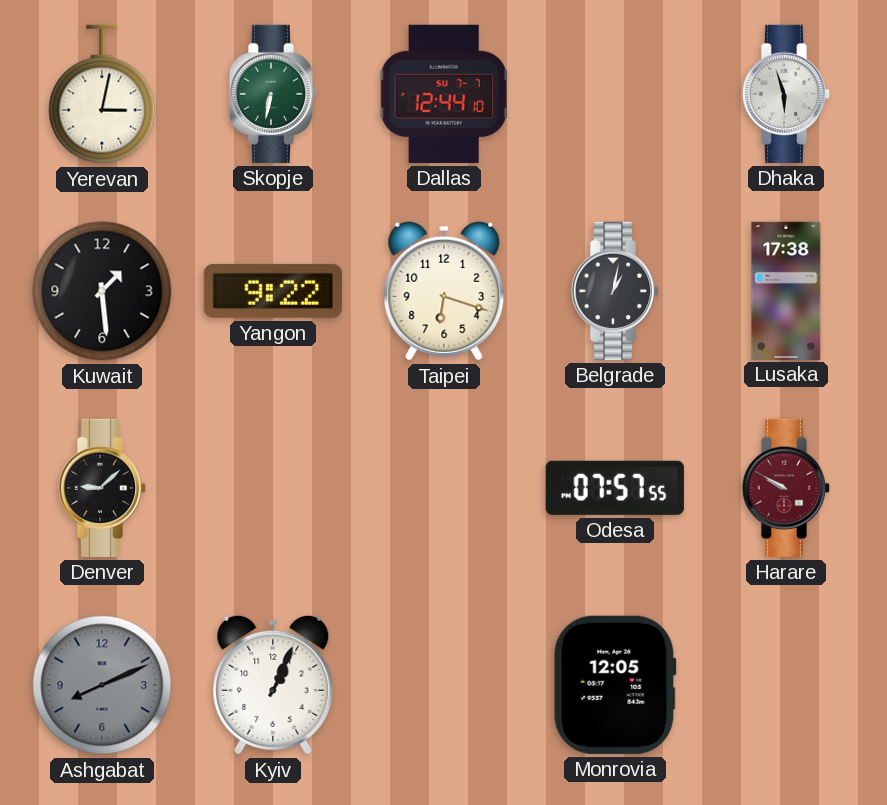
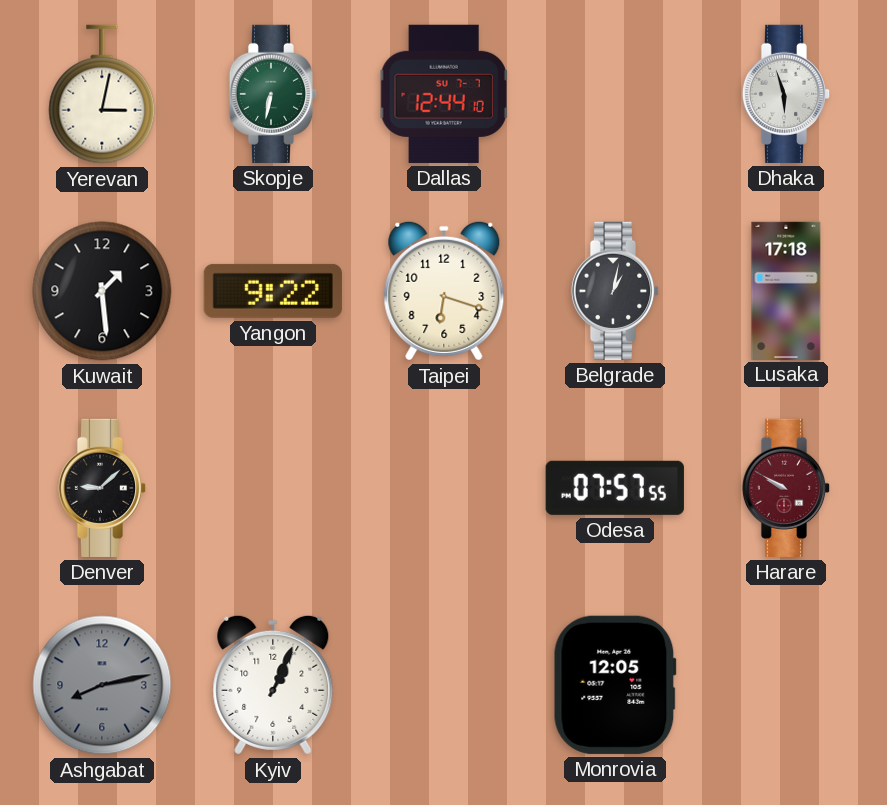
Lusaka: 17:38 -> 17:18
Ashgabat: 8:11 -> 8:13
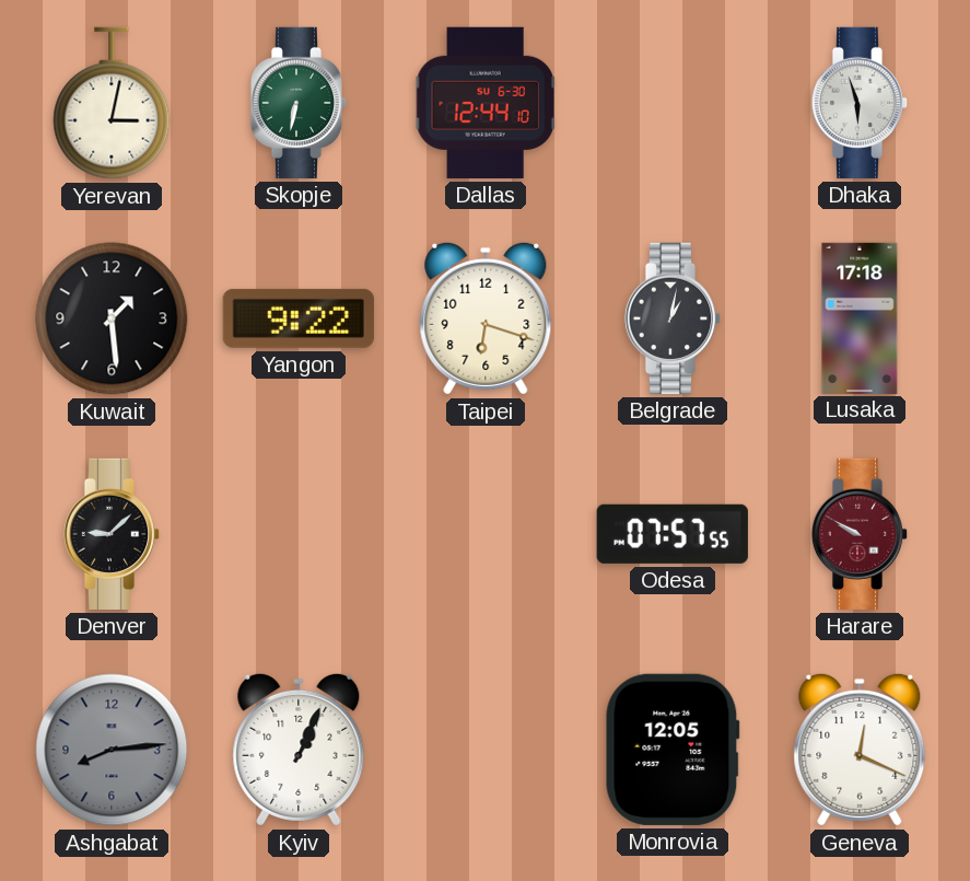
Dallas date: SU 7-7 -> SU 6-30
Ashgabat: 8:13 -> 8:14
Geneva: none -> 12:19
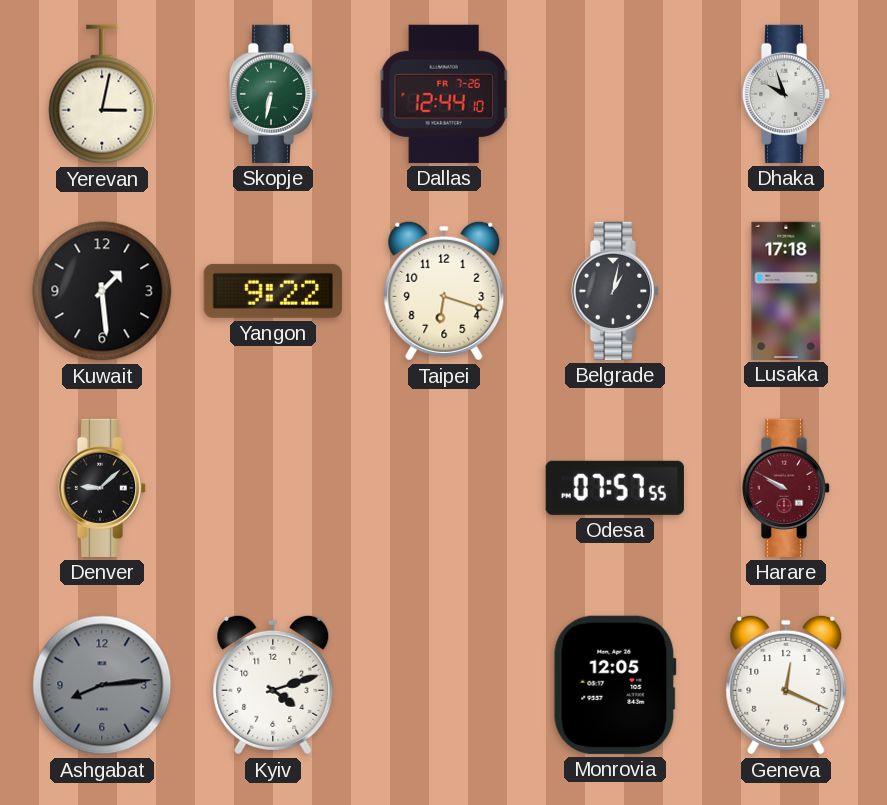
Dallas date: SU 6-30 -> FR 7-26
Dhaka: 5:57 -> 9:57
Kyiv: 1:04 -> 4:12
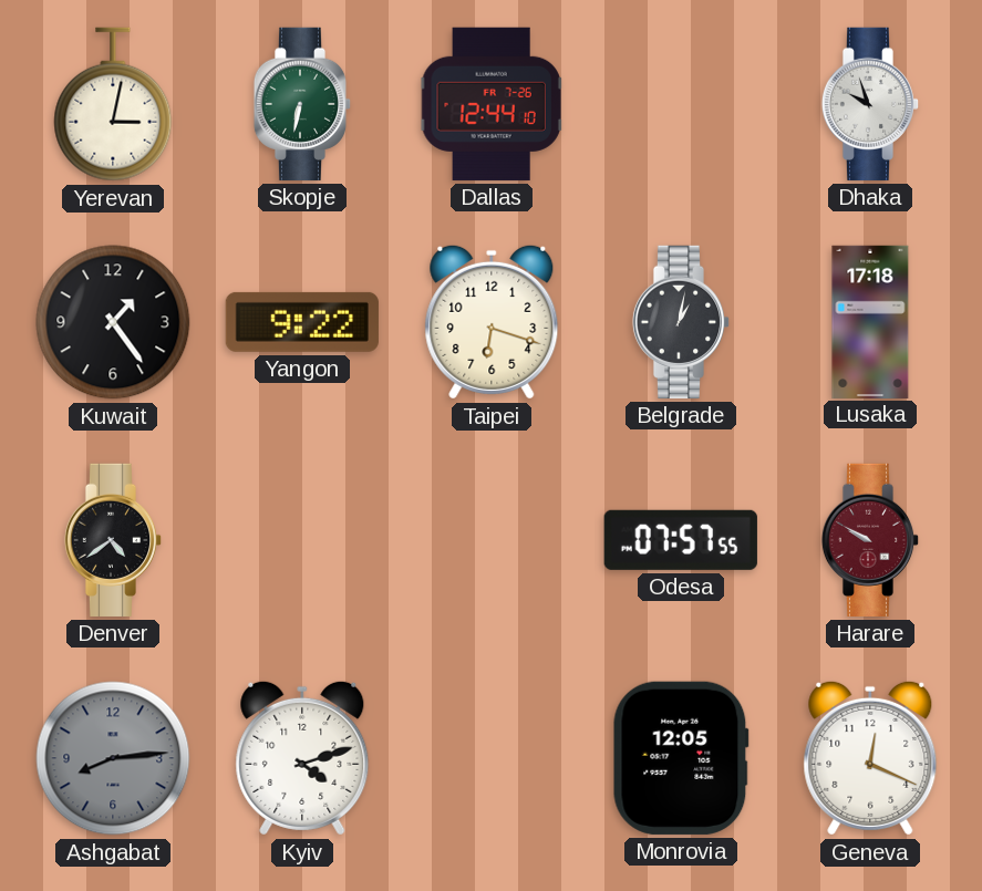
Kuwait: 1:29 -> 1:24
Denver: 9:08 -> 4:39
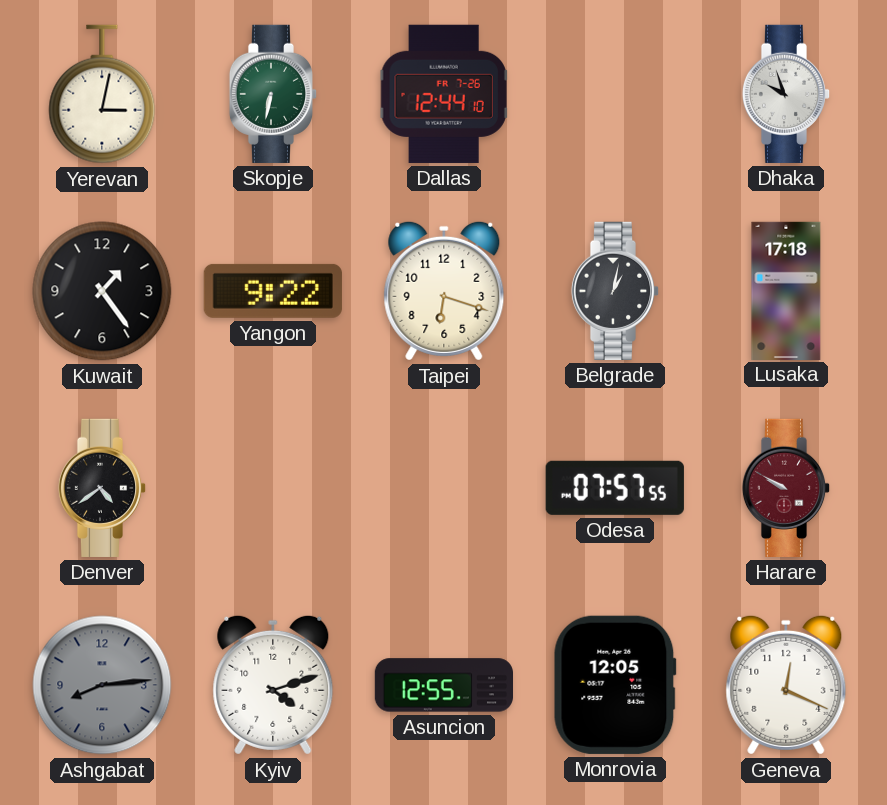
Asuncion: none -> 12:55
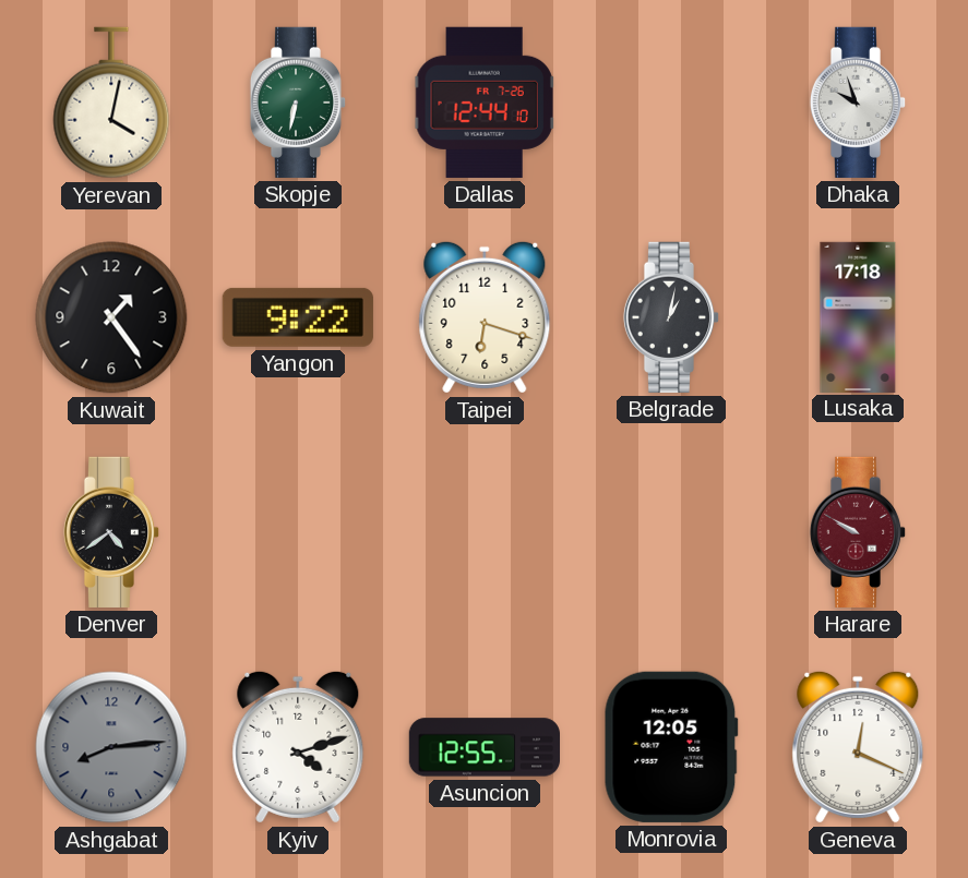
Yerevan: 3:02 -> 4:02
Odesa: 07:57 -> none
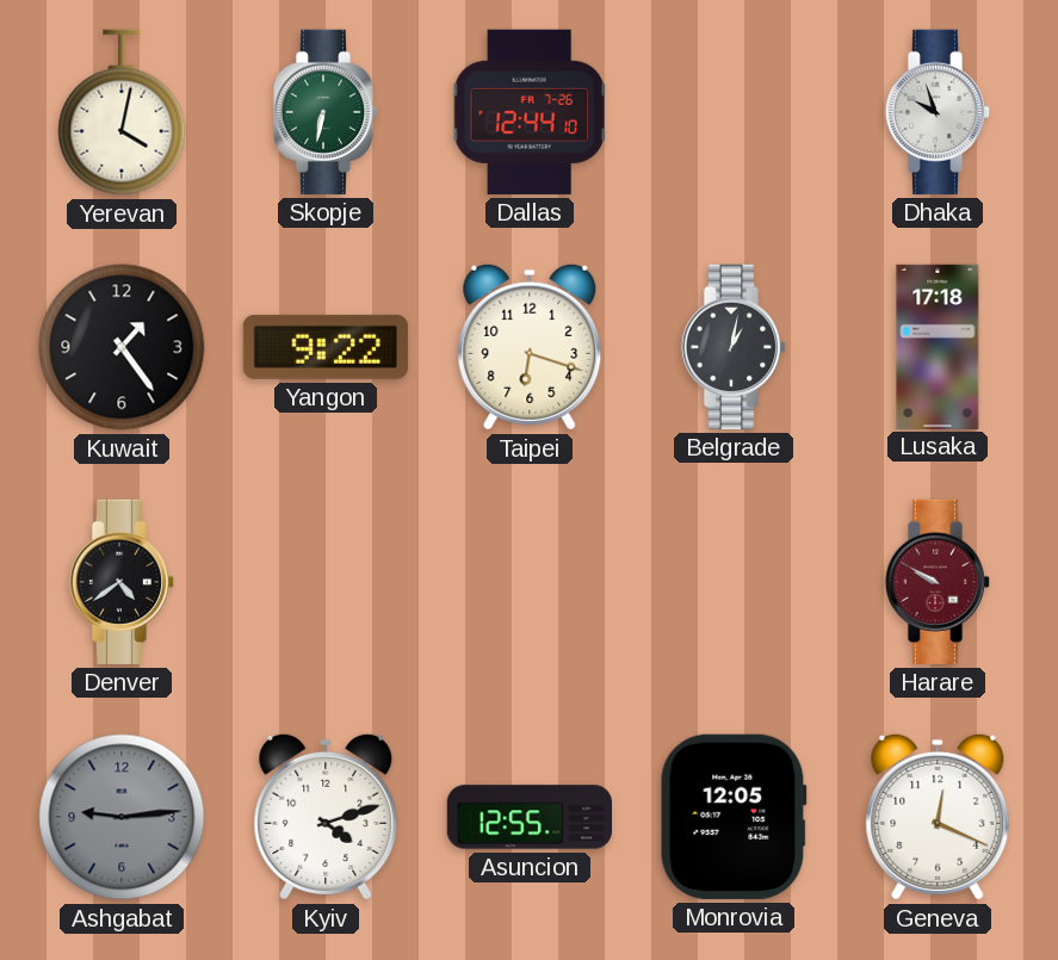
Ashgabat: 8:14 -> 9:14
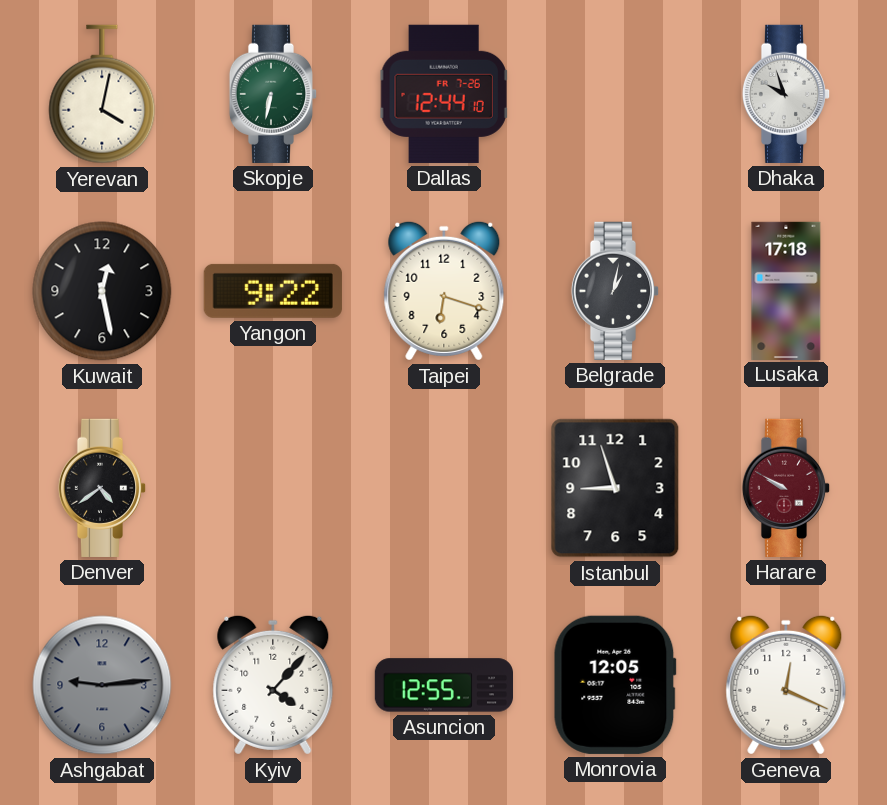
Kuwait: 1:24 -> 12:28
Istanbul: none -> 8:57
Kyiv: 4:12 -> 4:07
